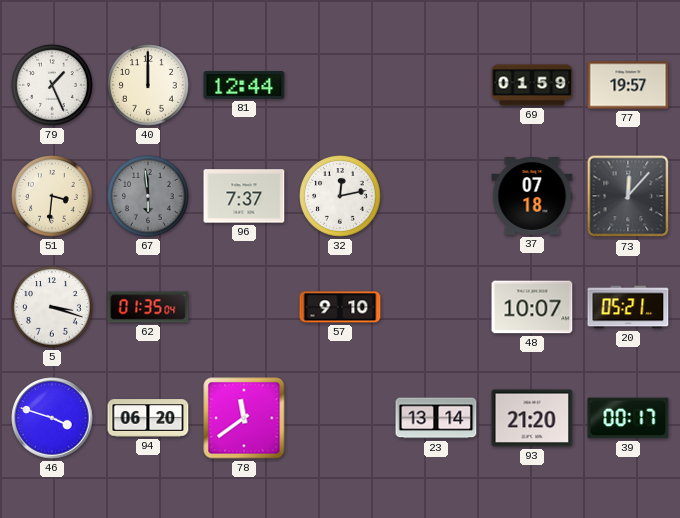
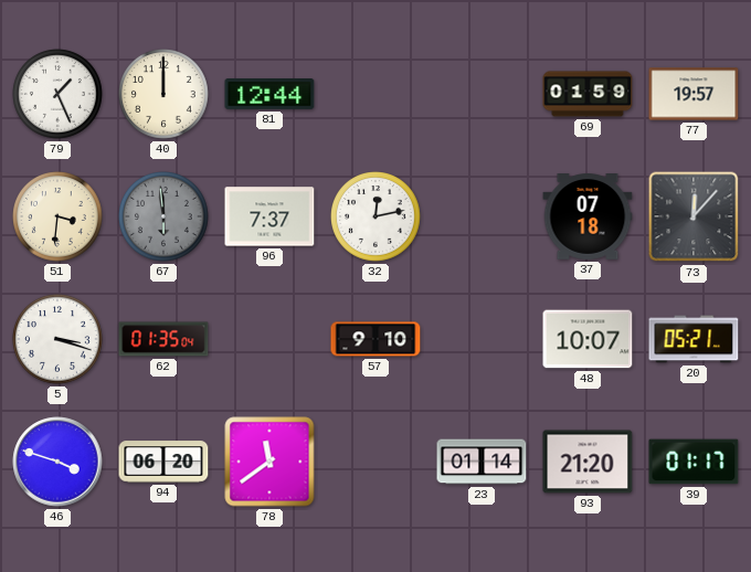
23: 13:14 -> 01:14
39: 00:17 -> 01:17
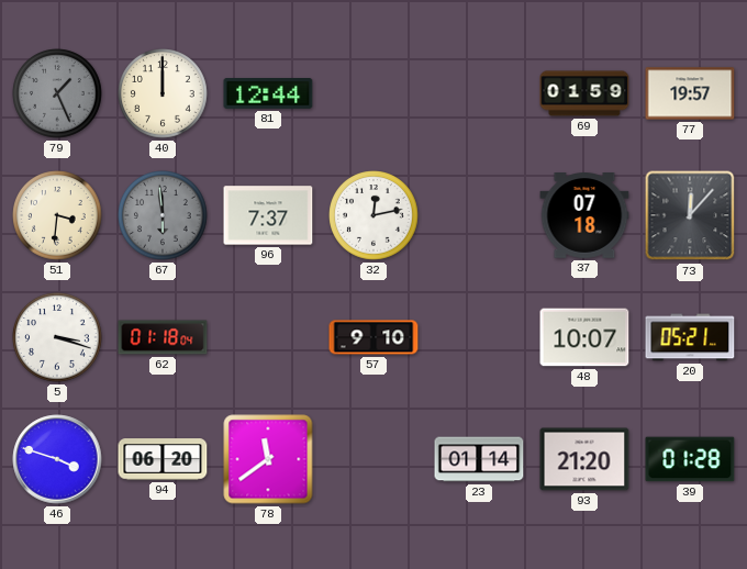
79 dial: white -> grey
62: 01:35 -> 01:18
39: 01:17 -> 01:28
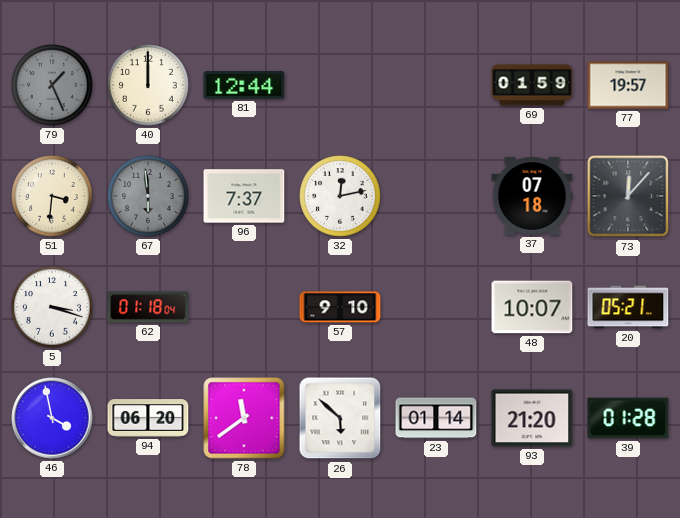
46: 3:48 -> 3:58
26: none -> 5:52
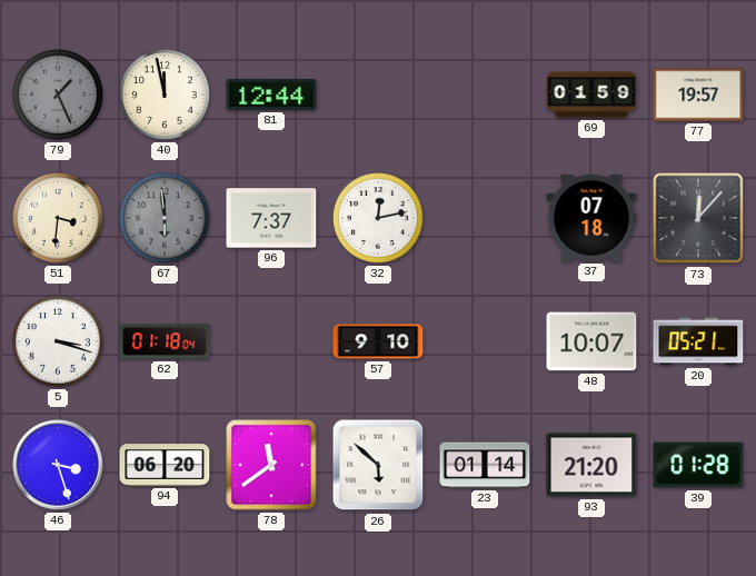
40: 12:00 -> 11:58
46: 3:58 -> 3:27
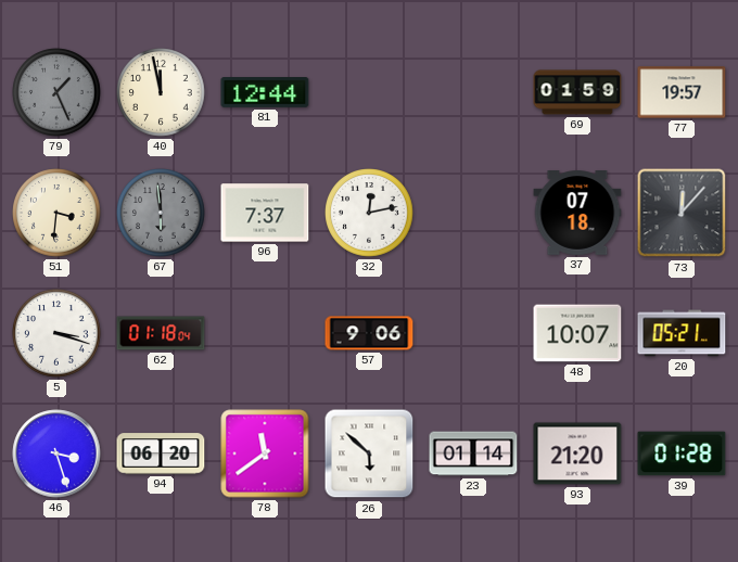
57: 9:10 -> 9:06
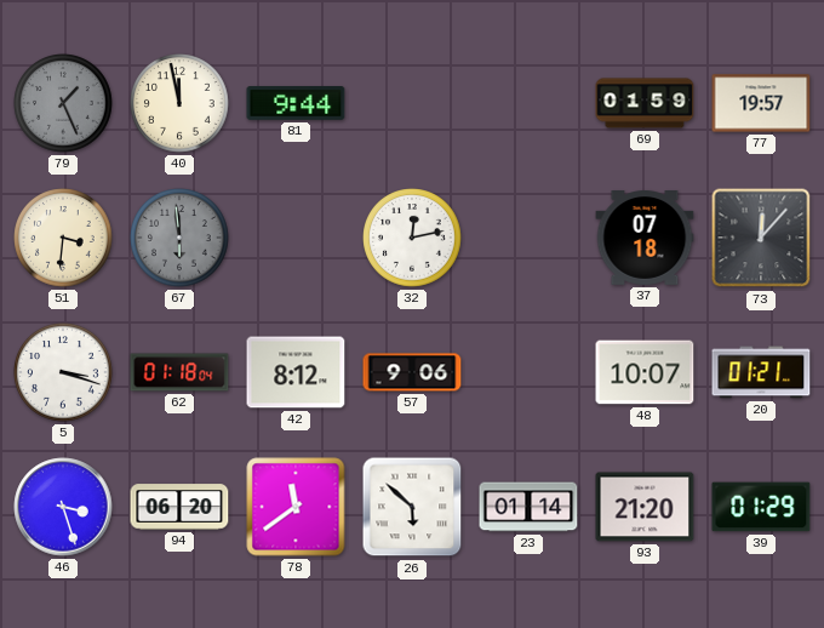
81: 12:44 -> 9:44
96: 7:37 -> none
42: none -> 8:12
20: 05:21 -> 01:21
39: 01:28 -> 01:29
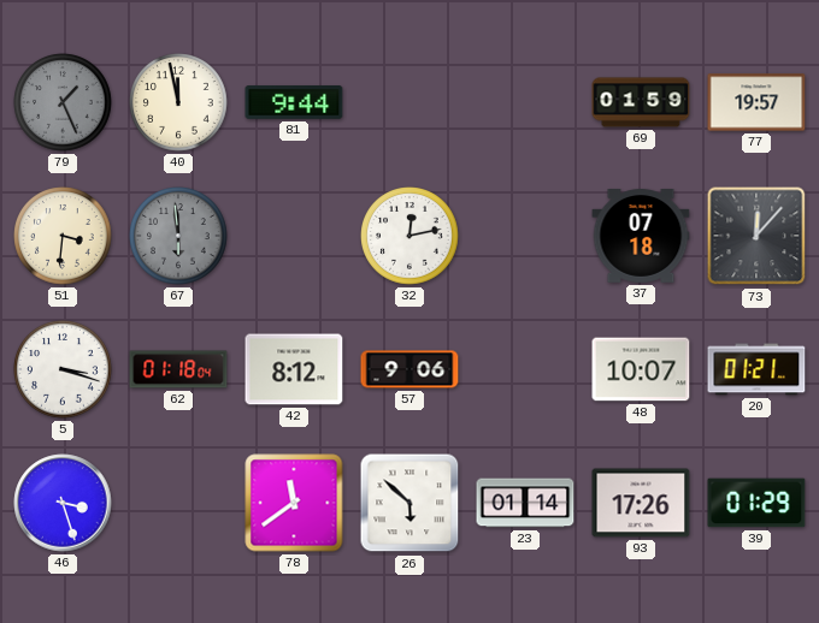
94: 06:20 -> none
93: 21:20 -> 17:26
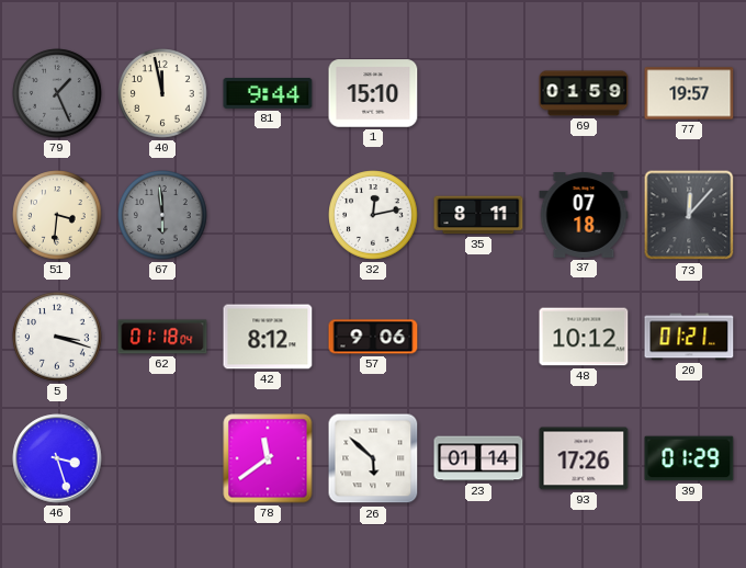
1: none -> 15:10
35: none -> 8:11
48: 10:07 -> 10:12
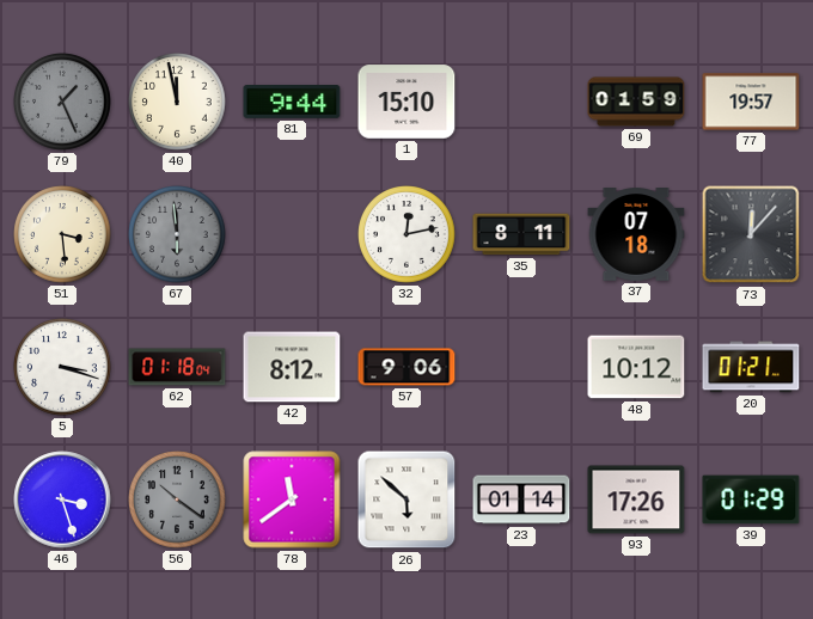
51: 3:31 -> 3:29
56: none -> 10:21
